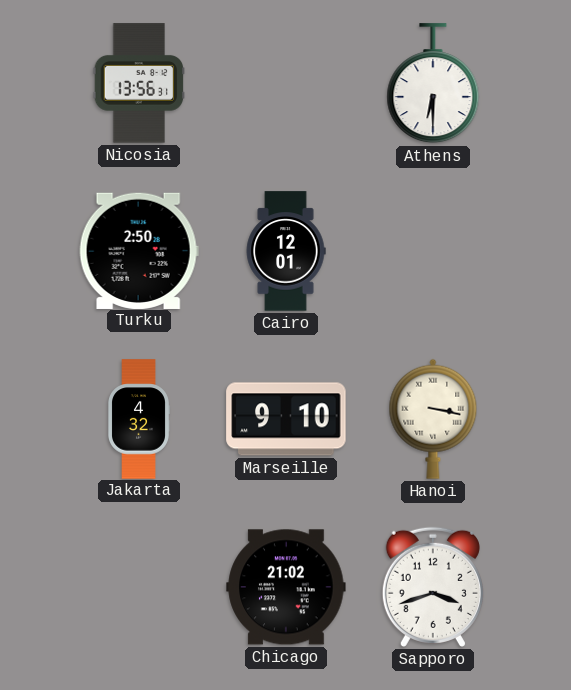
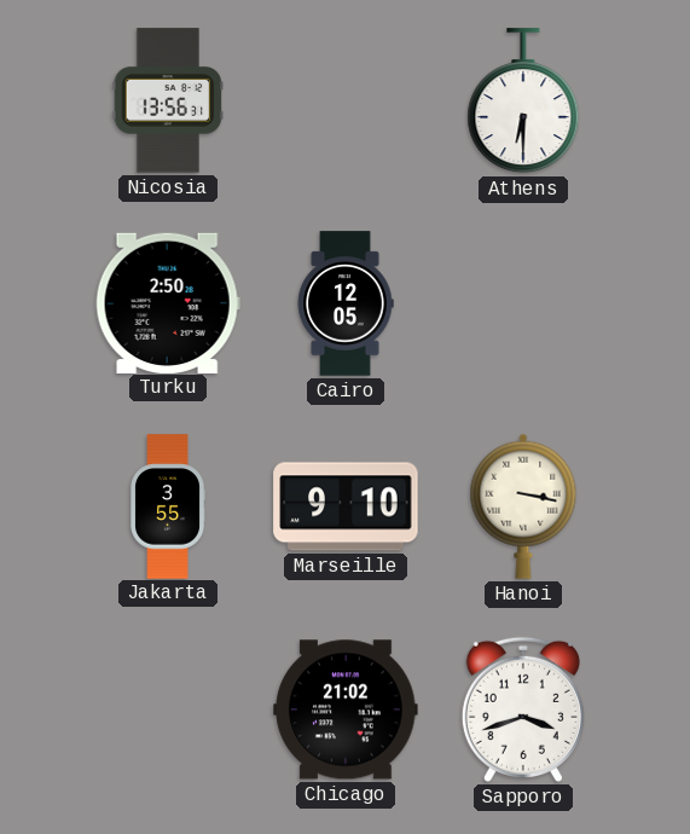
Cairo: 12:01 -> 12:05
Jakarta: 4:32 -> 3:55
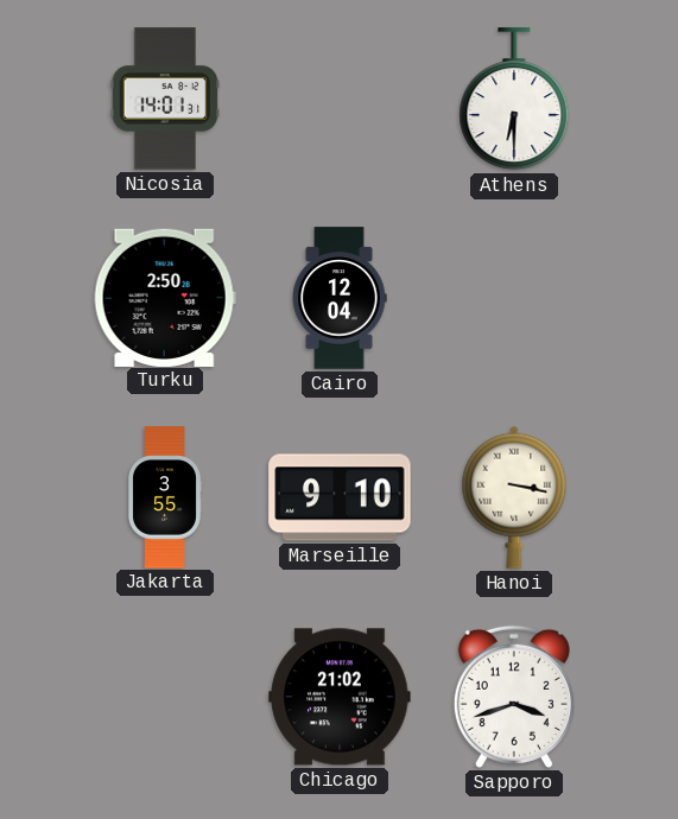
Nicosia: 13:56 -> 14:01
Cairo: 12:05 -> 12:04
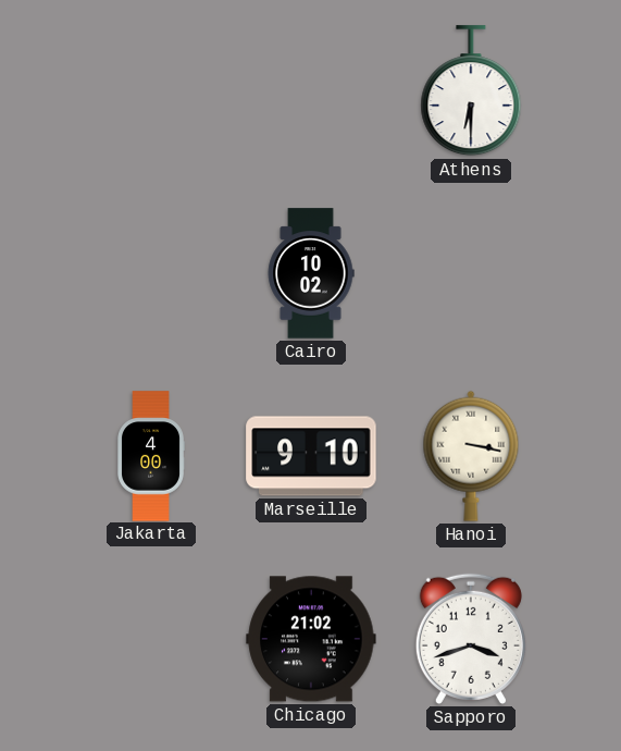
Nicosia: 14:01 -> none
Turku: 2:50 -> none
Cairo: 12:04 -> 10:02
Jakarta: 3:55 -> 4:00
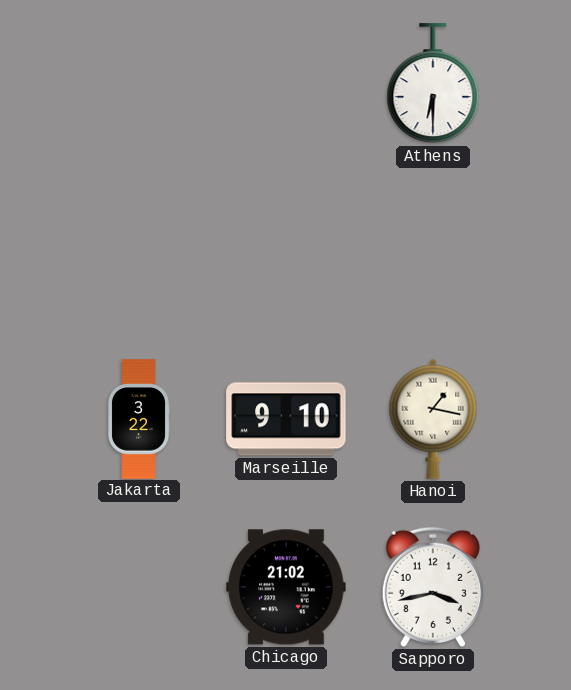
Cairo: 10:02 -> none
Jakarta: 4:00 -> 3:22
Hanoi: 3:17 -> 1:17
Sapporo: 3:42 -> 3:43
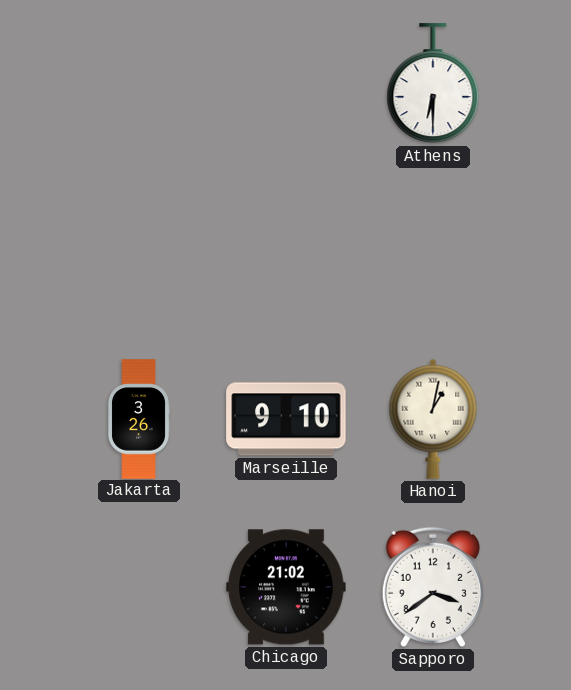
Jakarta: 3:22 -> 3:26
Hanoi: 1:17 -> 1:02
Sapporo: 3:43 -> 3:39
